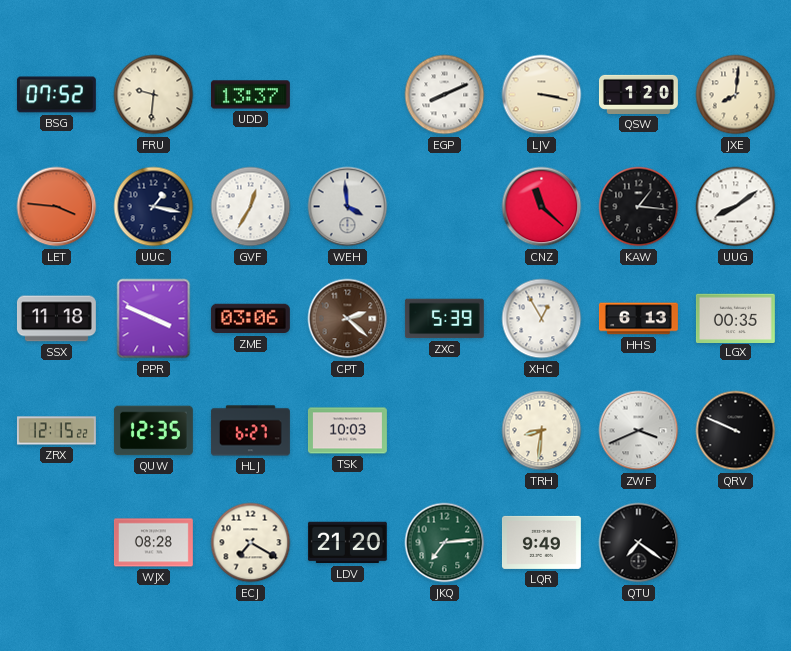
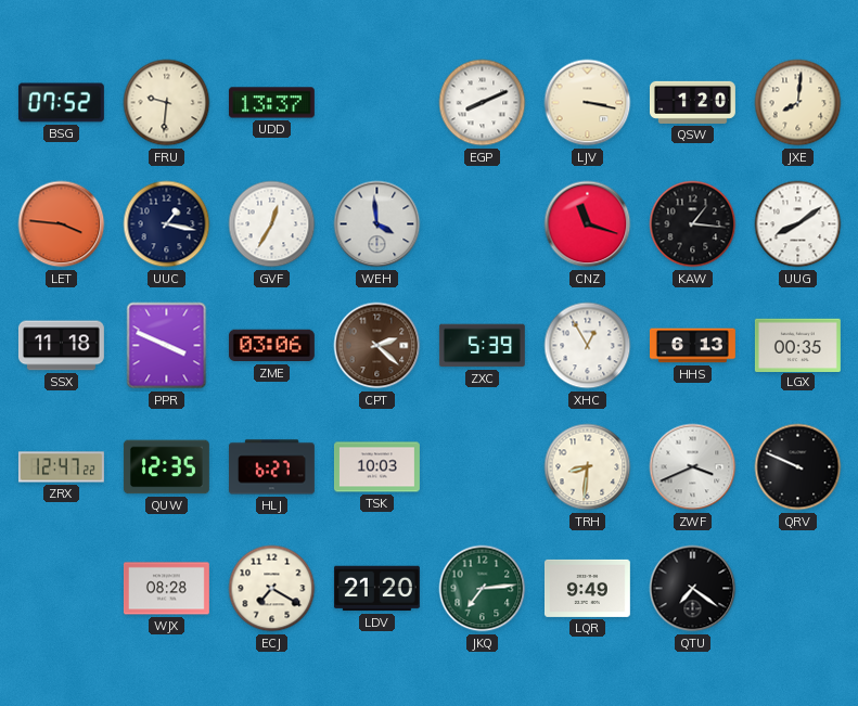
CNZ: 11:22 -> 11:18
ZRX: 12:15 -> 12:47
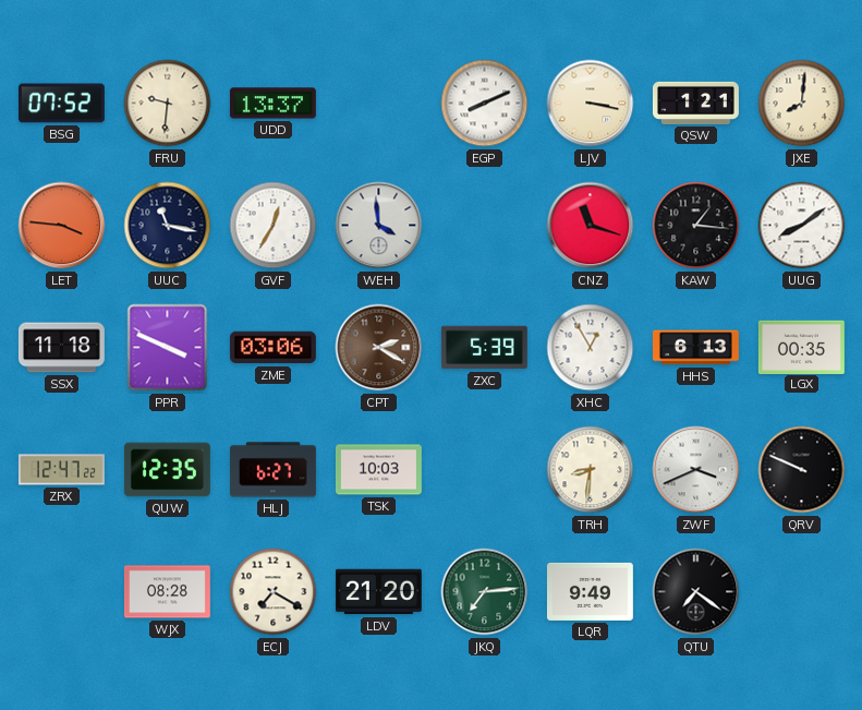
QSW: 1:20 -> 1:21
UUC: 1:17 -> 11:17
CPT: 2:22 -> 2:20
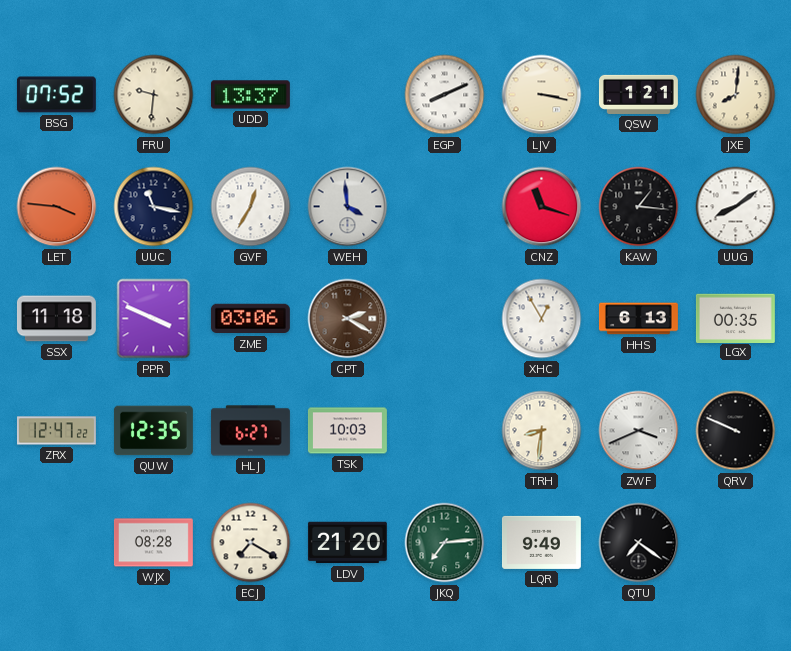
ZXC: 5:39 -> none
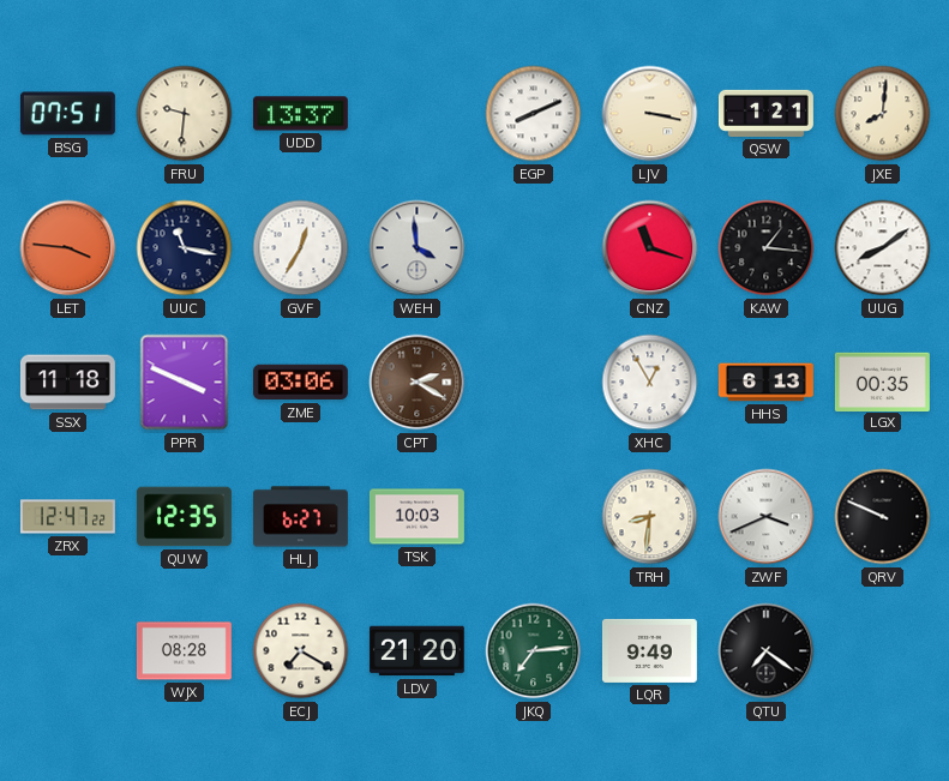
BSG: 07:52 -> 07:51
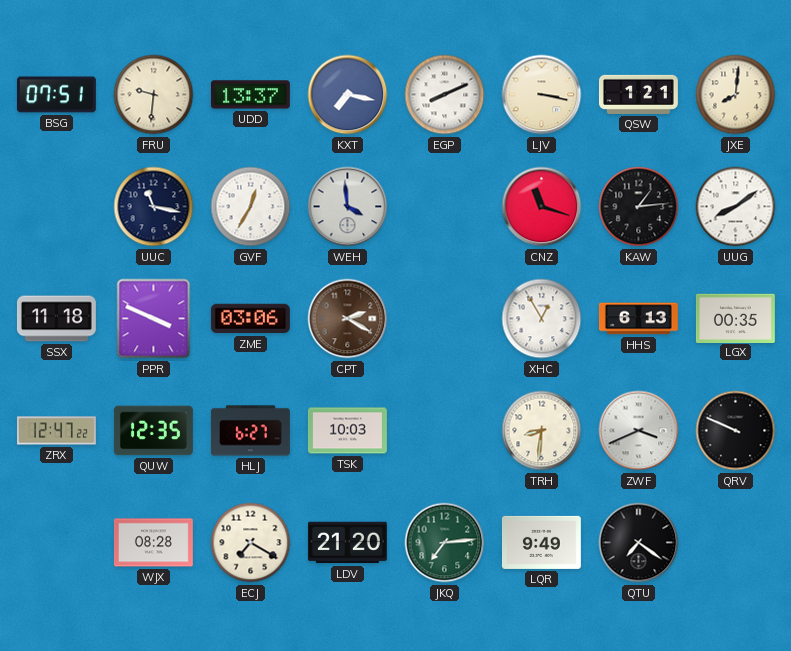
KXT: none -> 7:17
LET: 3:46 -> none
KAW: 1:16 -> 1:14
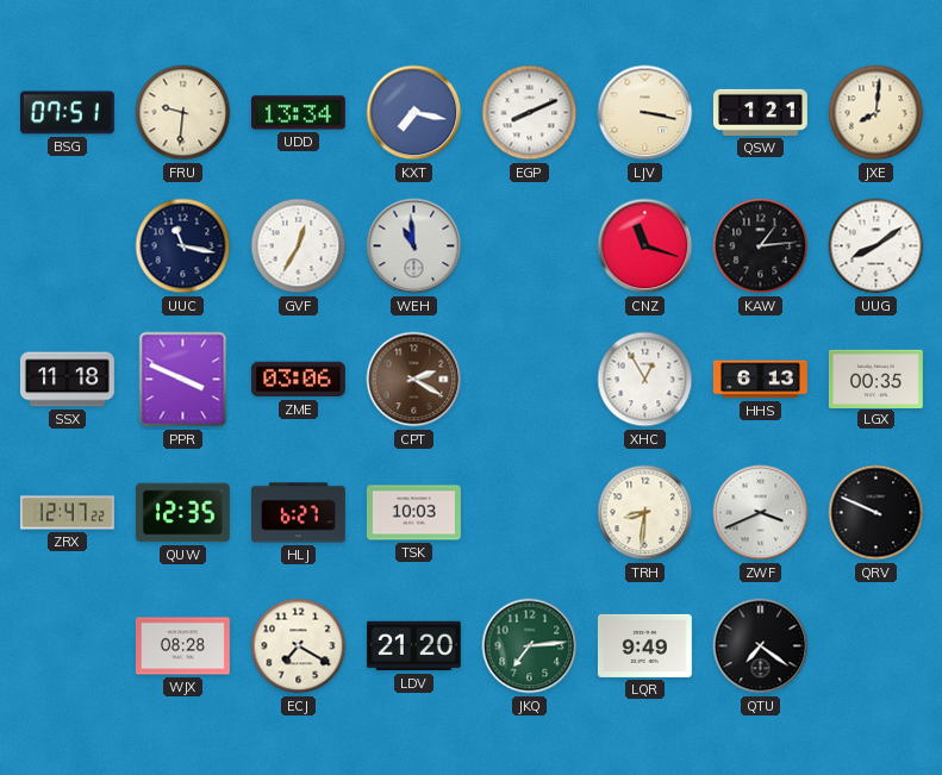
UDD: 13:37 -> 13:34
WEH: 3:59 -> 10:59
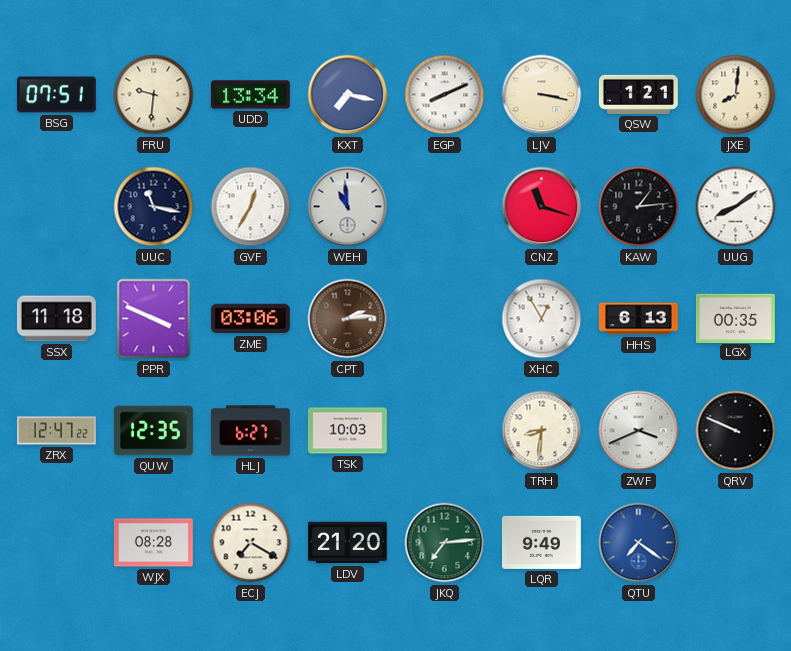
CPT: 2:20 -> 2:14
QTU dial: black -> blue
